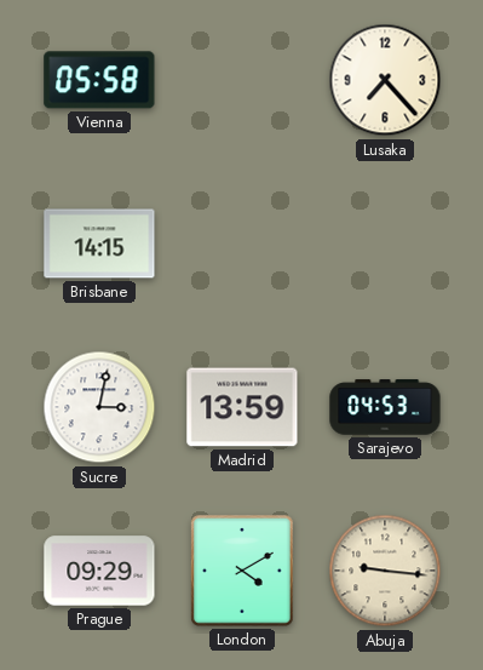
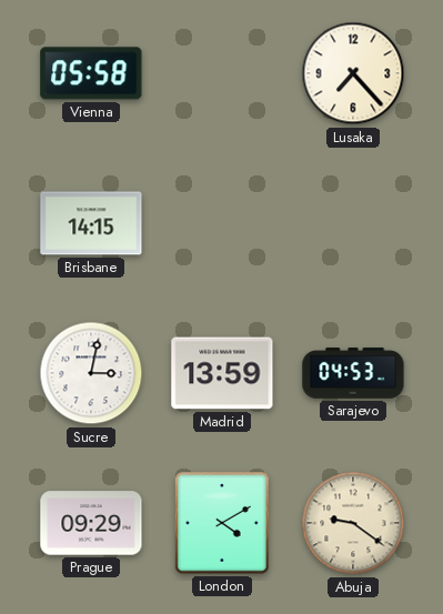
Abuja: 9:16 -> 9:21
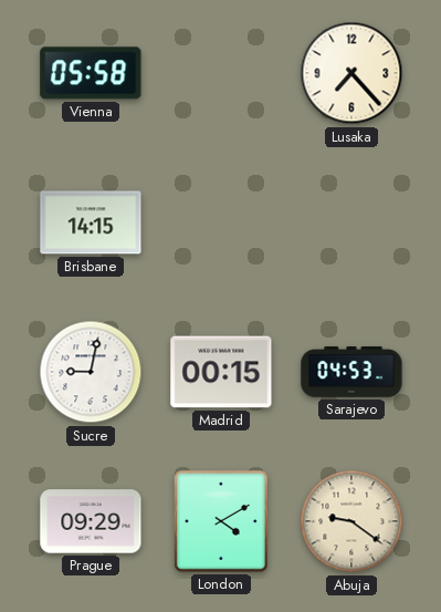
Sucre: 3:02 -> 9:02
Madrid: 13:59 -> 00:15
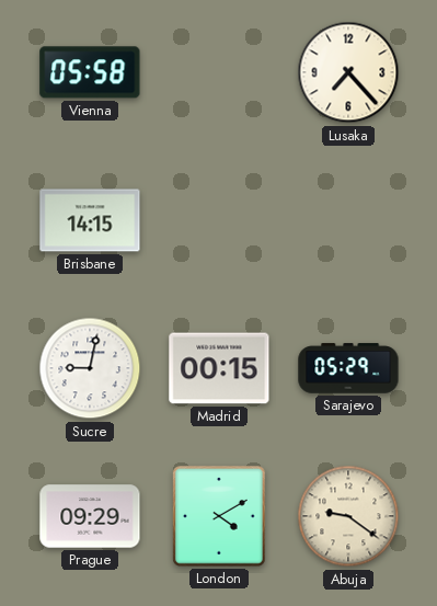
Sarajevo: 04:53 -> 05:29
